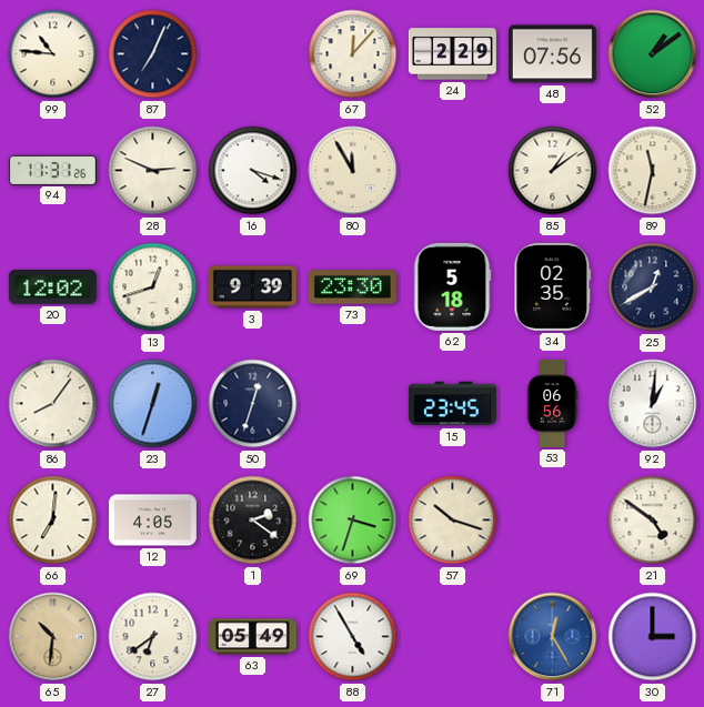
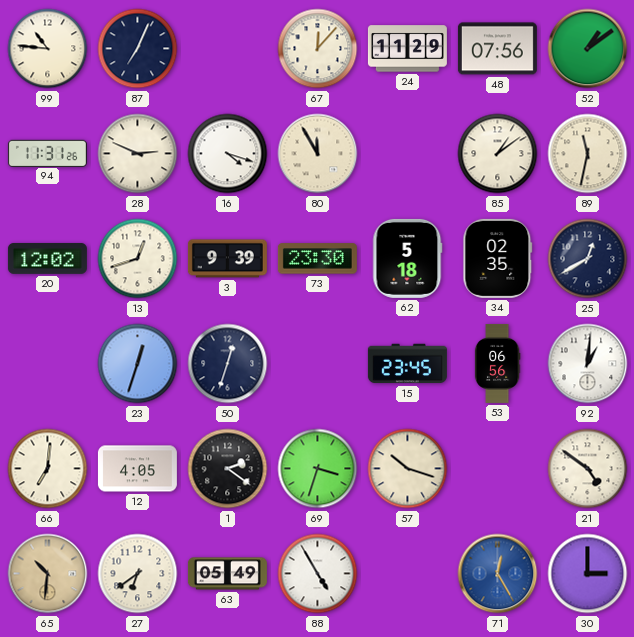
24: 2:29 -> 11:29
86: 8:06 -> none
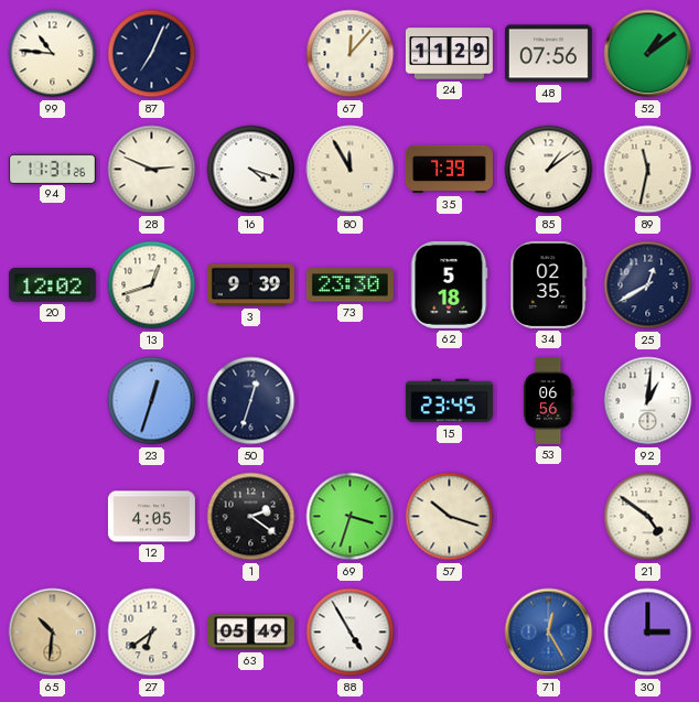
35: none -> 7:39
66: 7:01 -> none
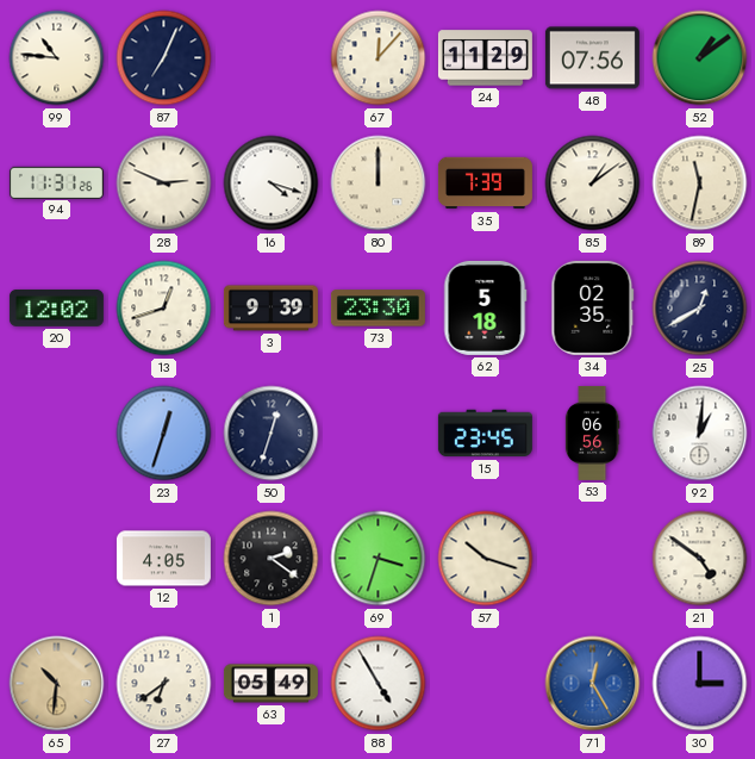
80: 11:55 -> 12:00
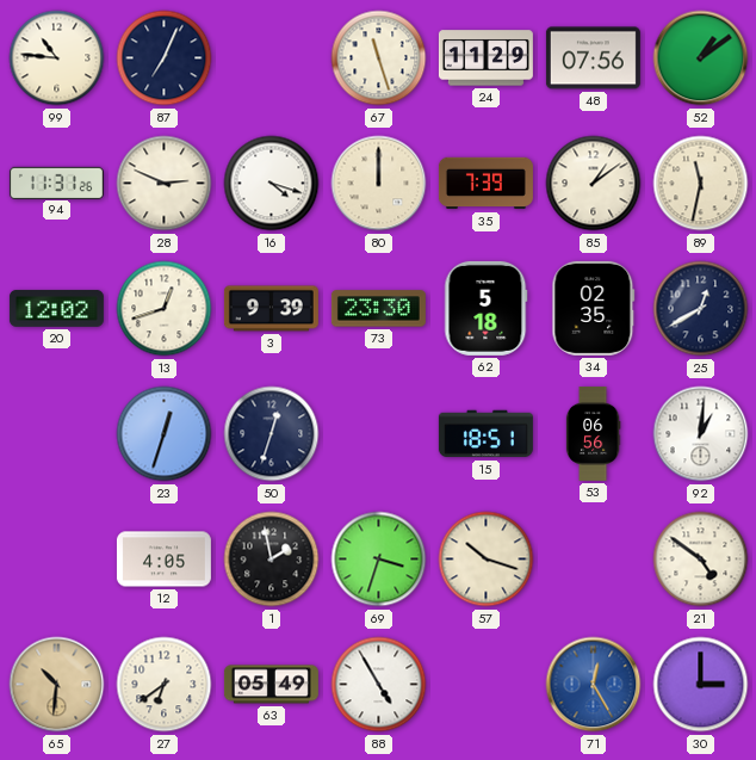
67: 12:07 -> 11:27
15: 23:45 -> 18:51
1: 2:21 -> 1:58
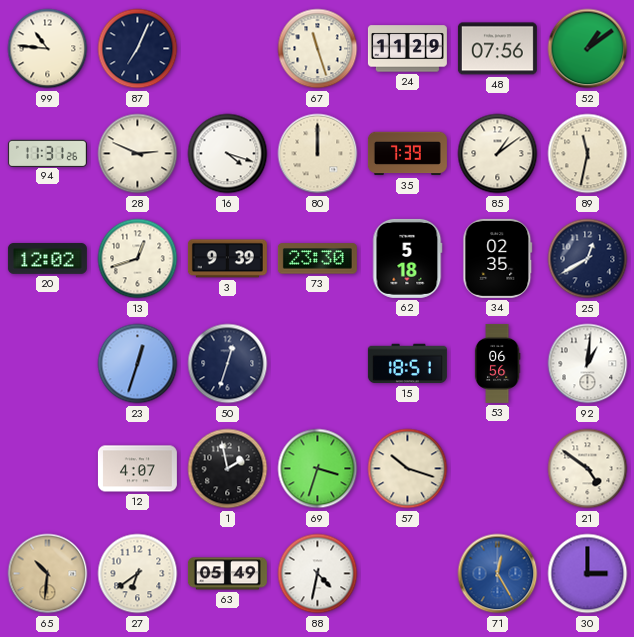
12: 4:05 -> 4:07
88: 4:55 -> 4:32
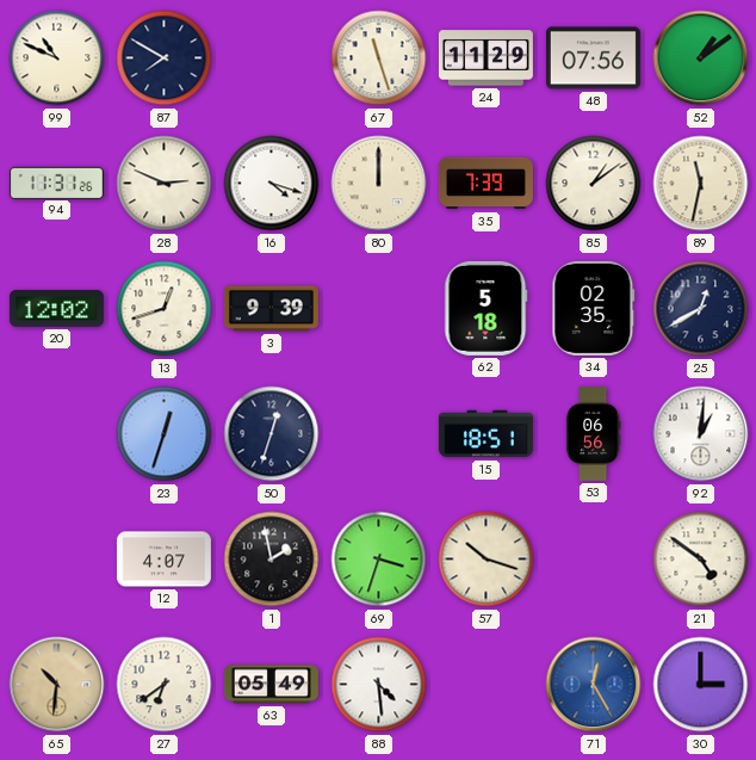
99: 10:46 -> 10:49
87: 7:04 -> 7:50
73: 23:30 -> none
88: 4:32 -> 4:29
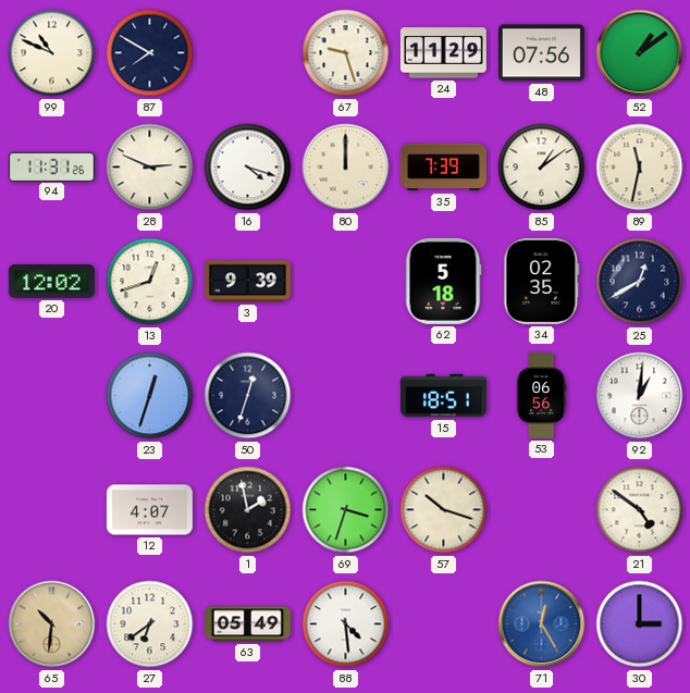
67: 11:27 -> 9:27
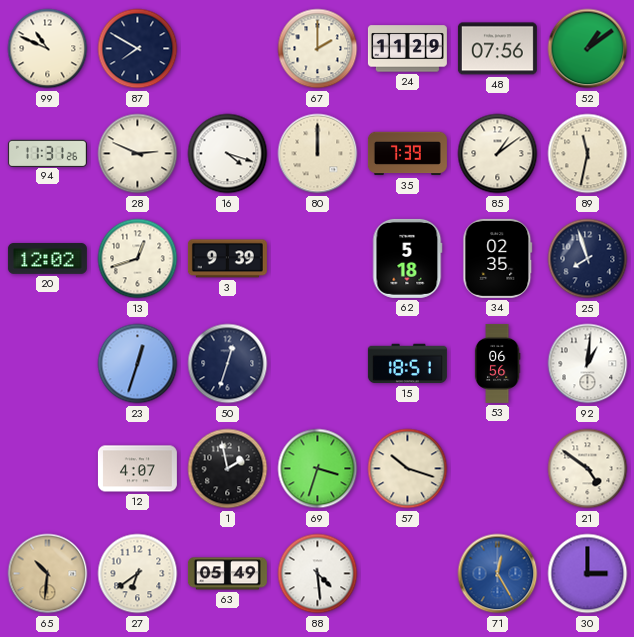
67: 9:27 -> 2:00
25: 12:40 -> 7:57
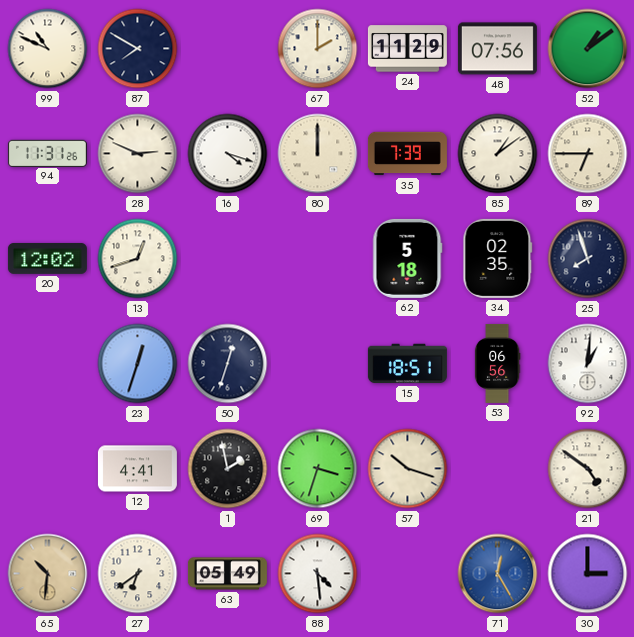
89: 11:32 -> 6:45
3: 9:39 -> none
12: 4:07 -> 4:41
